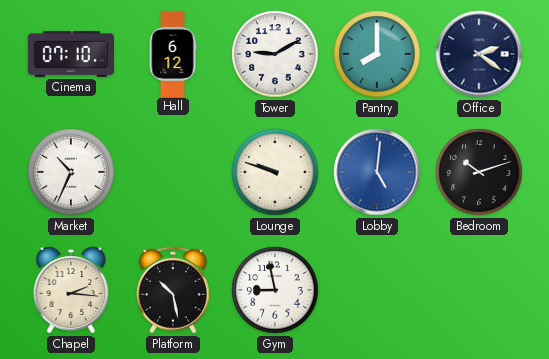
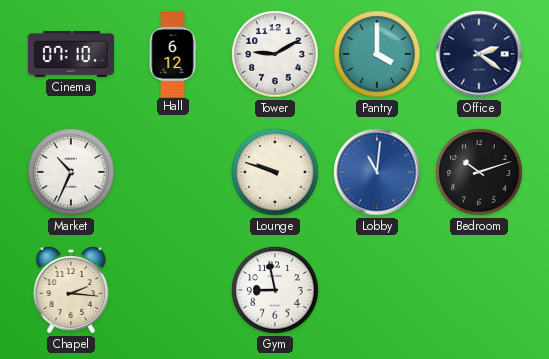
Pantry: 8:00 -> 4:00
Lobby: 5:01 -> 11:01
Platform: 10:28 -> none
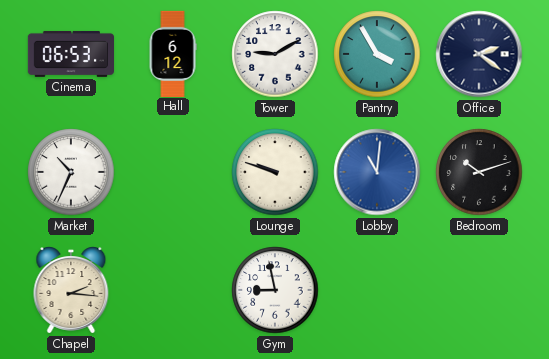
Cinema: 07:10 -> 06:53
Pantry: 4:00 -> 3:55
